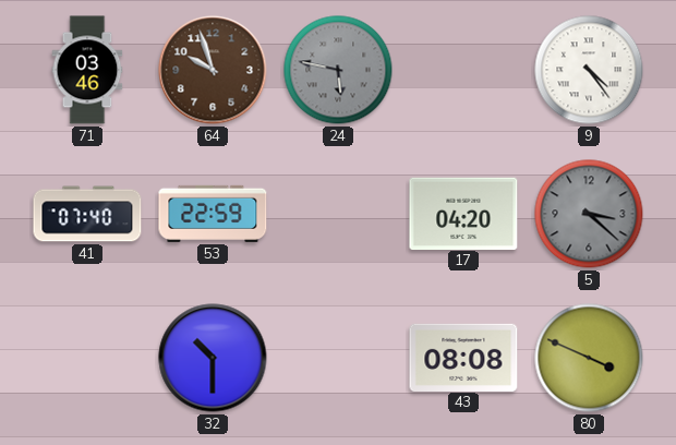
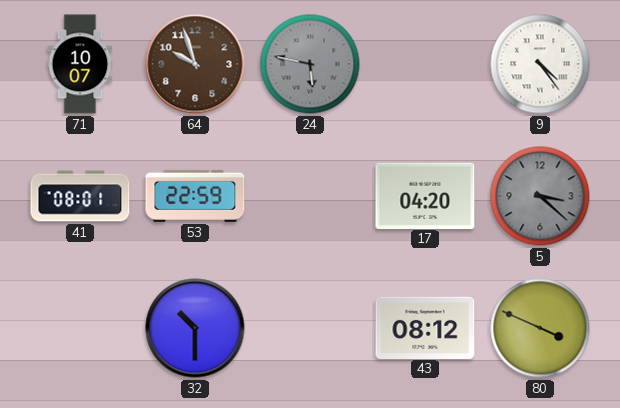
71: 03:46 -> 10:07
41: 07:40 -> 08:01
43: 08:08 -> 08:12
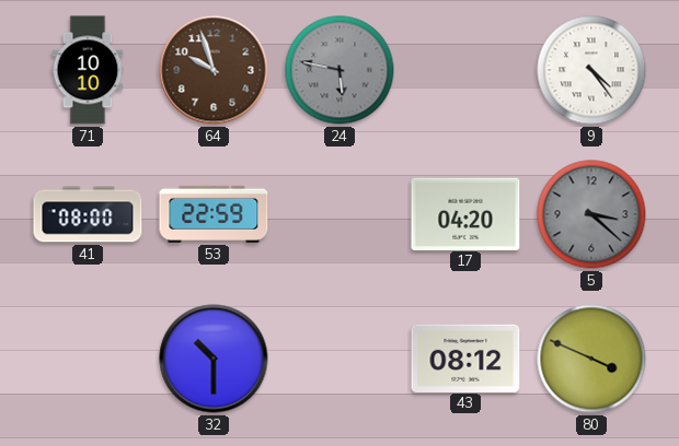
71: 10:07 -> 10:10
41: 08:01 -> 08:00
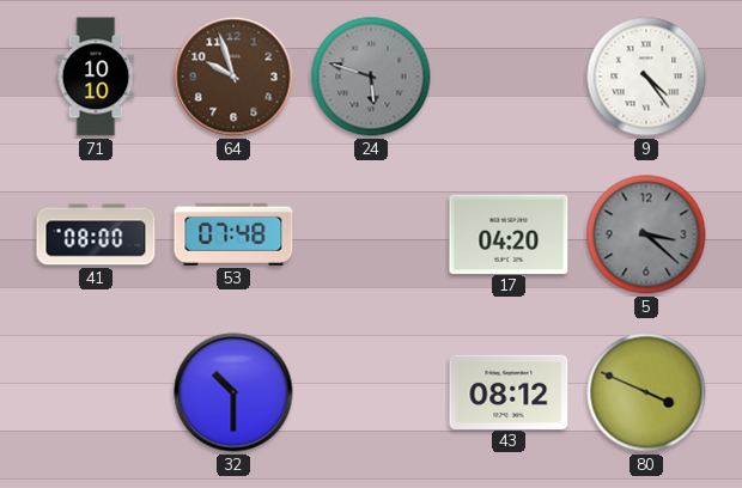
24: 5:47 -> 5:48
53: 22:59 -> 07:48
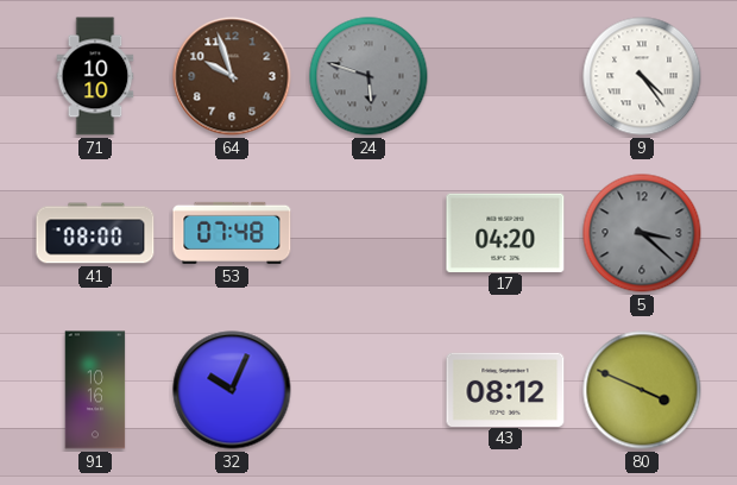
91: none -> 10:16
32: 10:30 -> 10:04
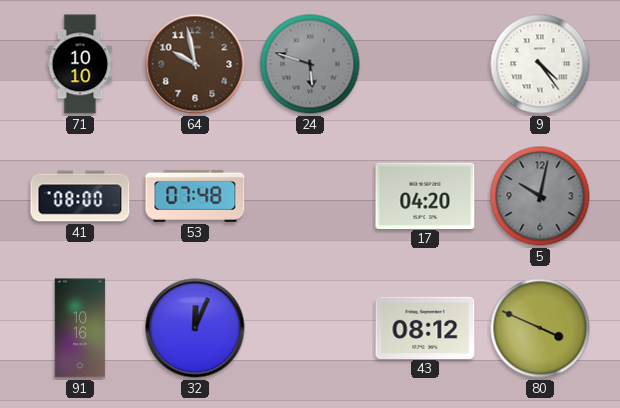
64: 9:57 -> 9:58
5: 3:22 -> 10:02
32: 10:04 -> 12:04
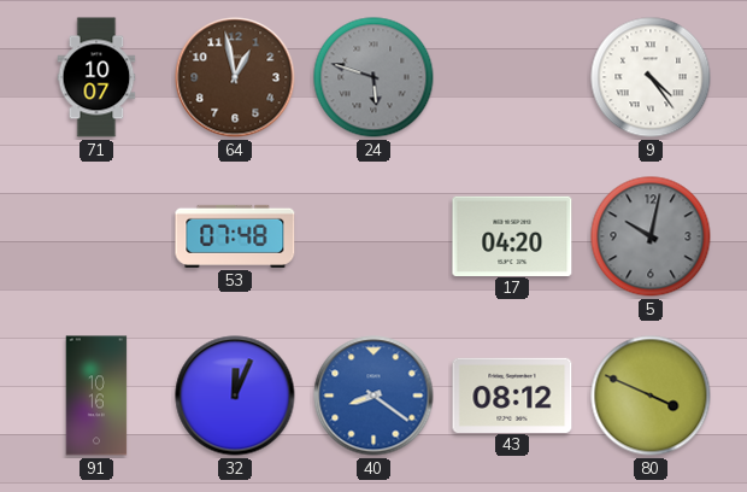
71: 10:10 -> 10:07
64: 9:58 -> 12:58
41: 08:00 -> none
40: none -> 8:21
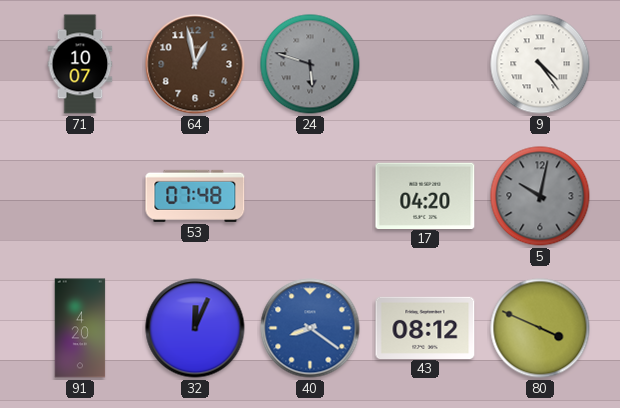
91: 10:16 -> 4:20
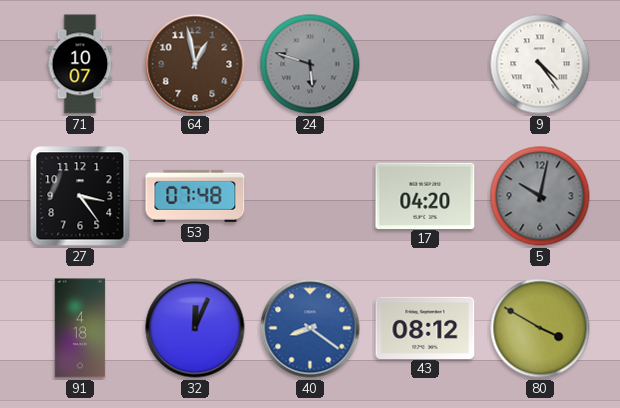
27: none -> 3:24
91: 4:20 -> 4:18
80: 3:49 -> 3:50
